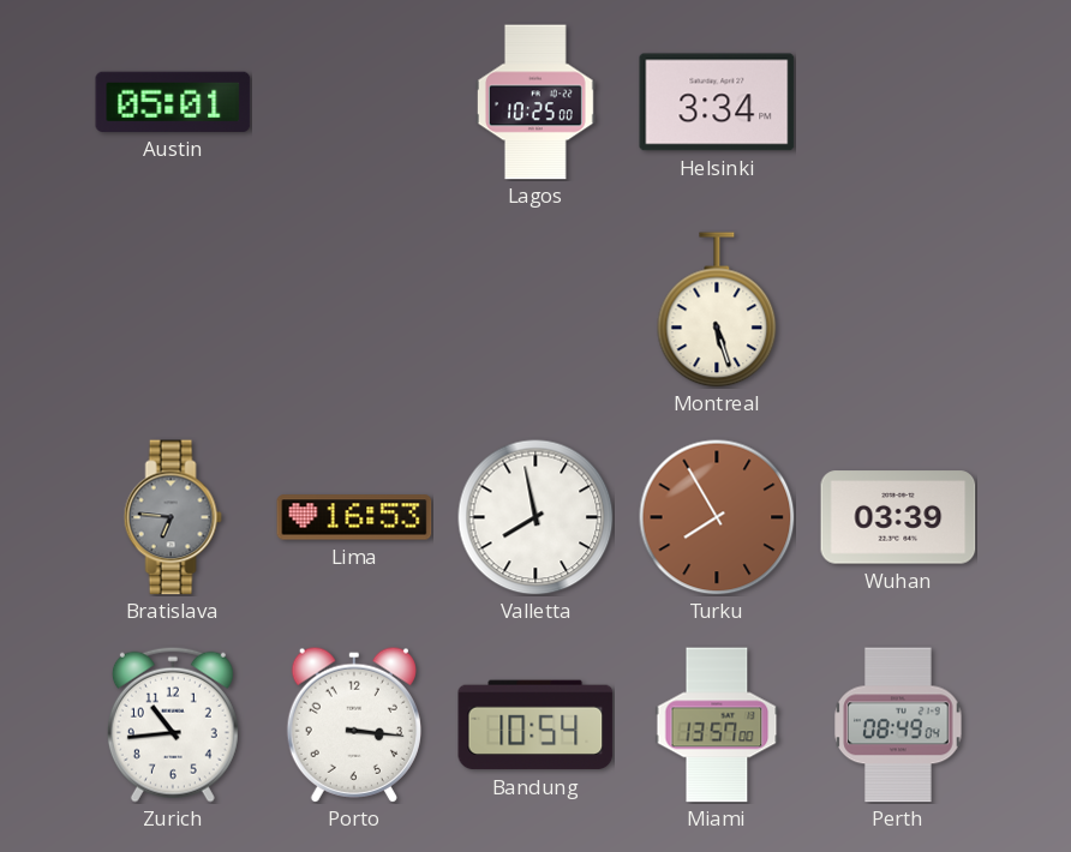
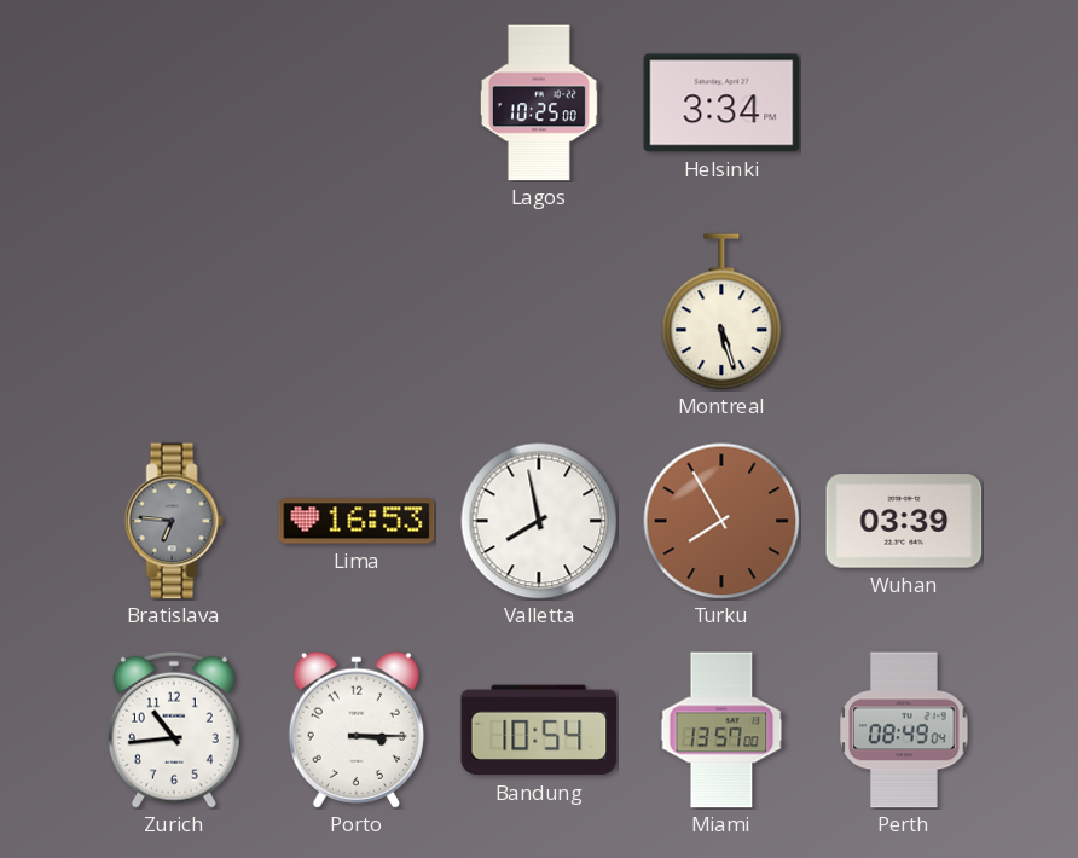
Austin: 05:01 -> none
Porto: 3:16 -> 3:15
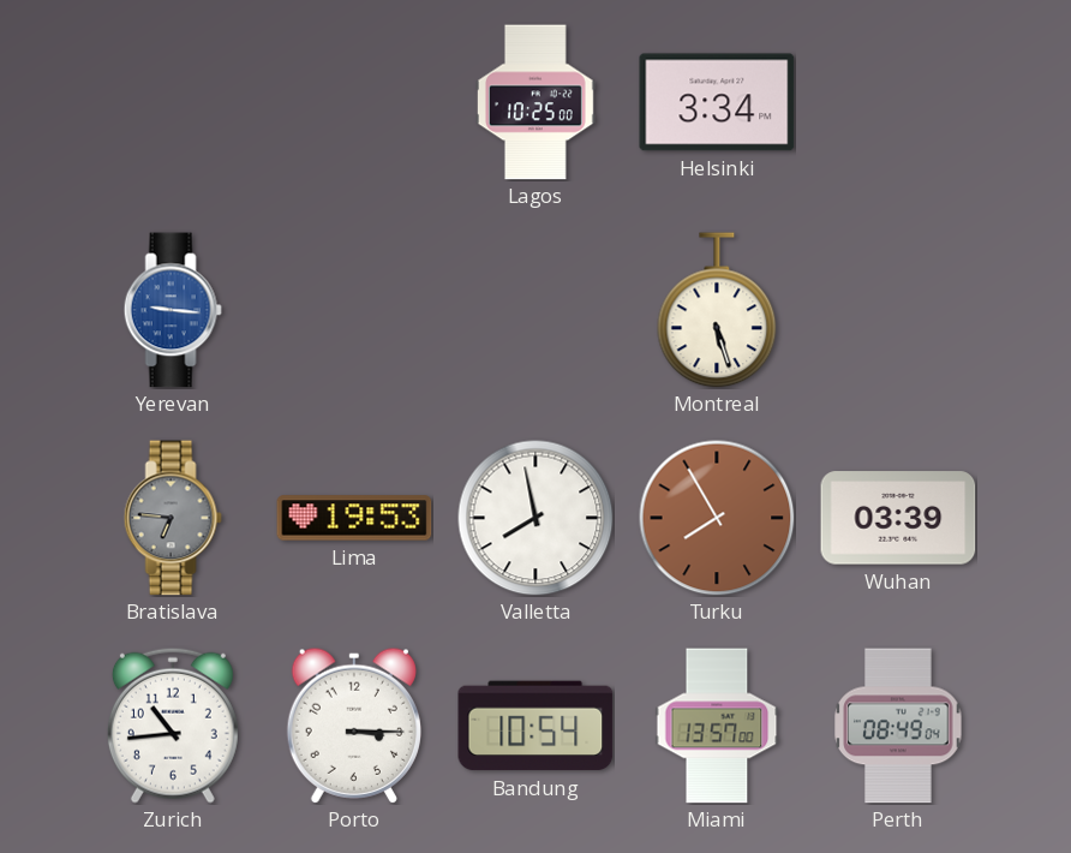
Yerevan: none -> 9:16
Lima: 16:53 -> 19:53
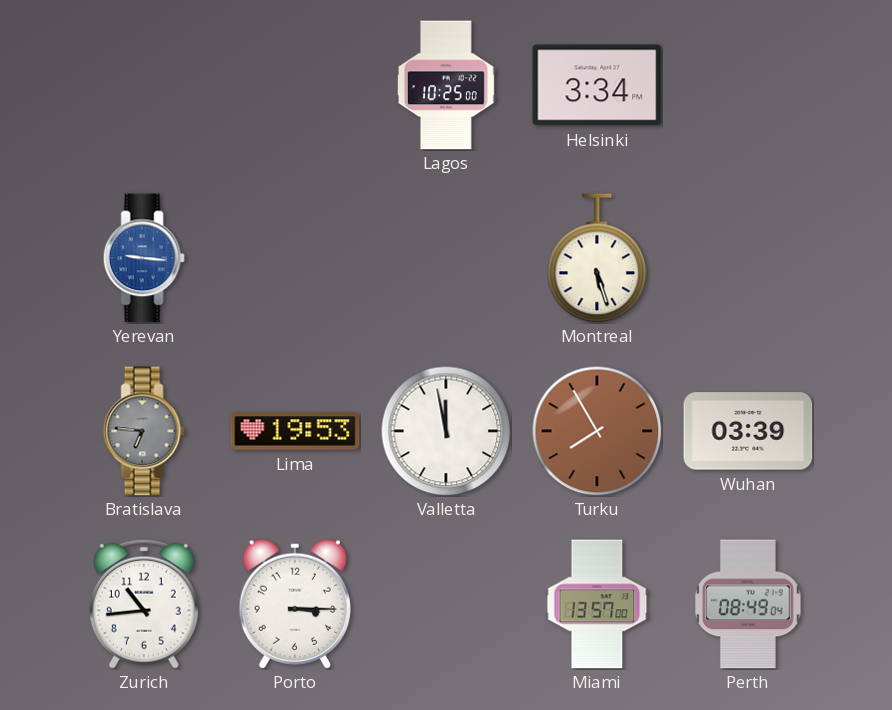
Valletta: 7:58 -> 11:58
Bandung: 10:54 -> none
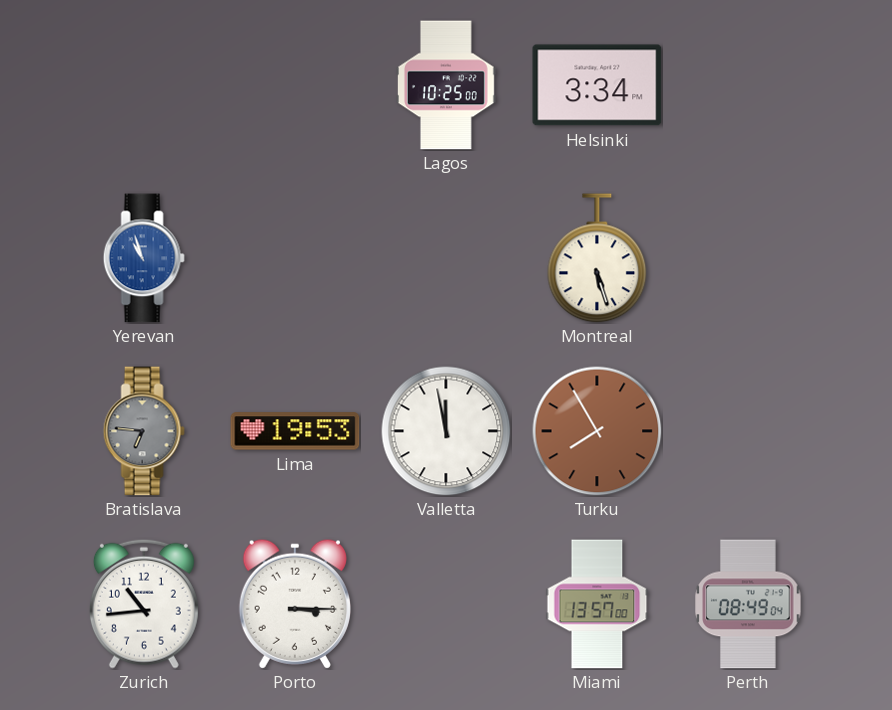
Yerevan: 9:16 -> 10:57
Wuhan: 03:39 -> none
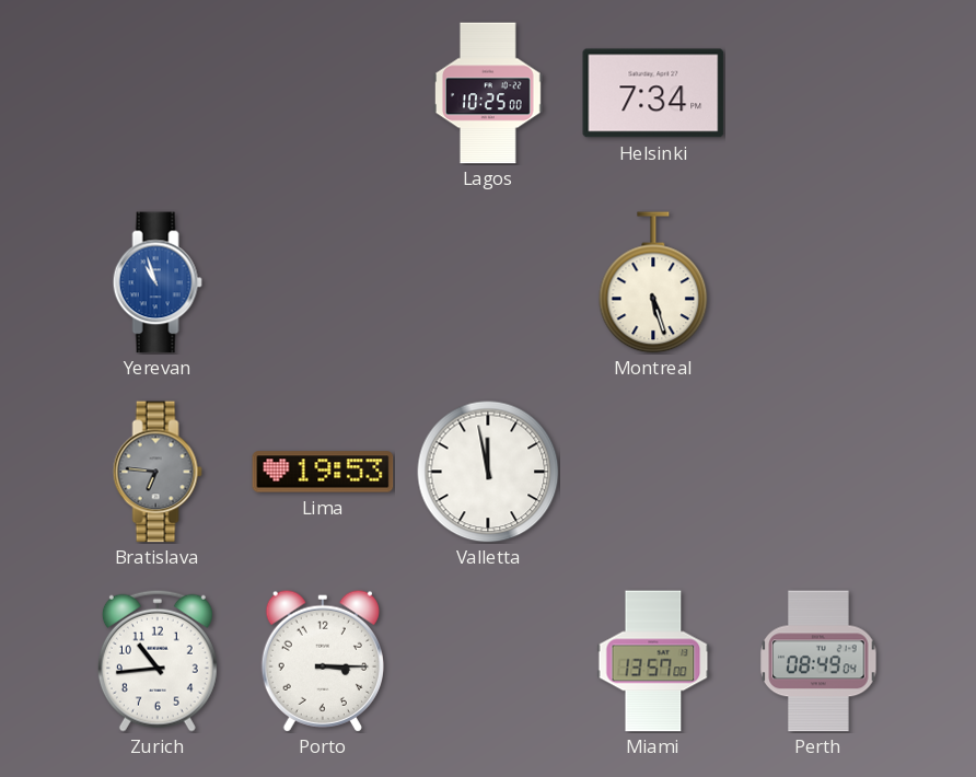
Helsinki: 3:34 -> 7:34
Turku: 7:55 -> none
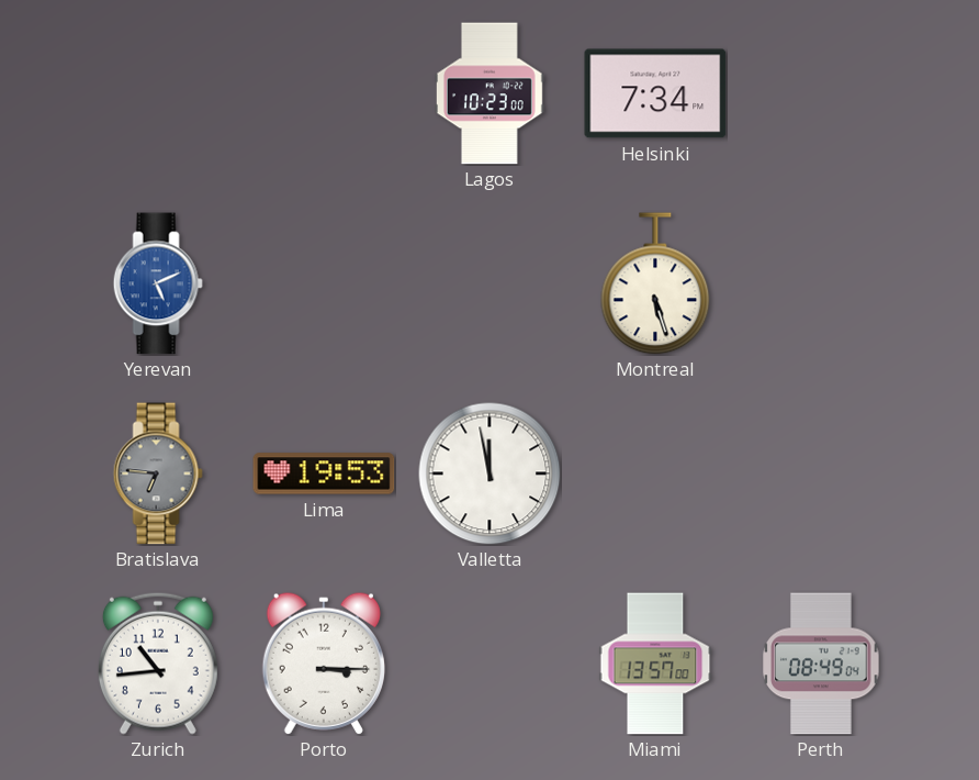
Lagos: 10:25 -> 10:23
Yerevan: 10:57 -> 5:11
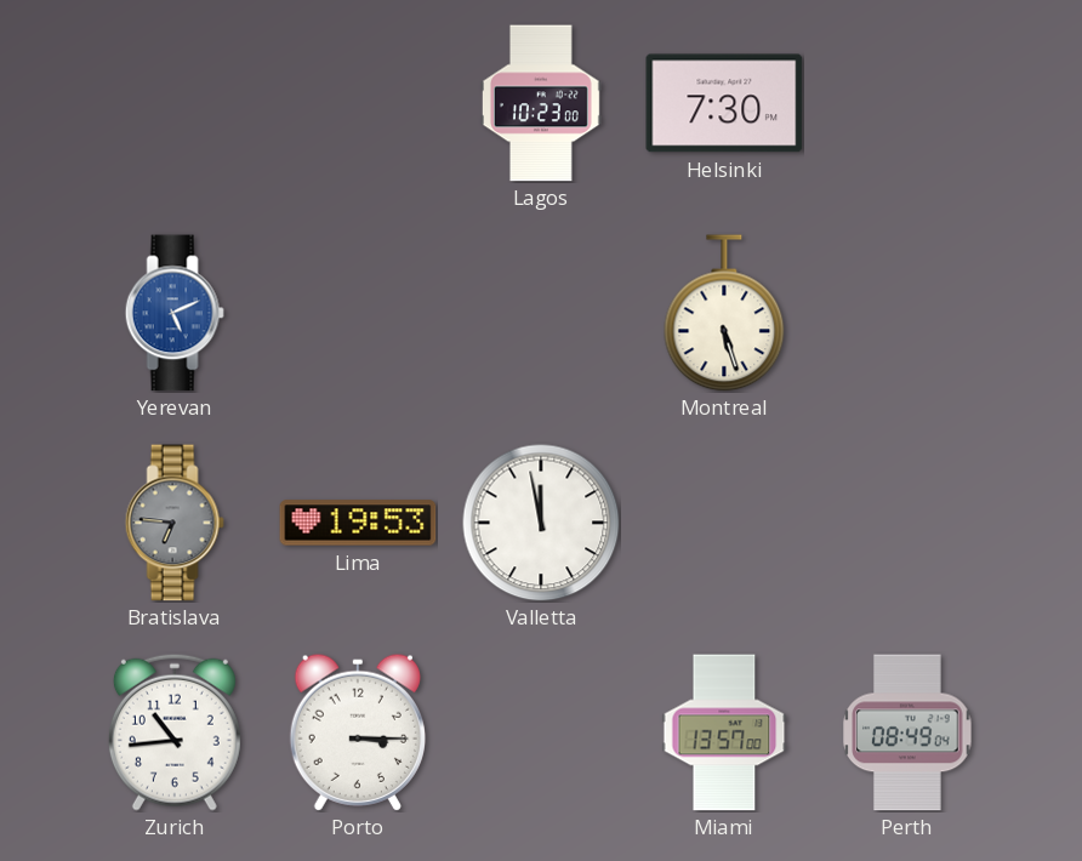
Helsinki: 7:34 -> 7:30
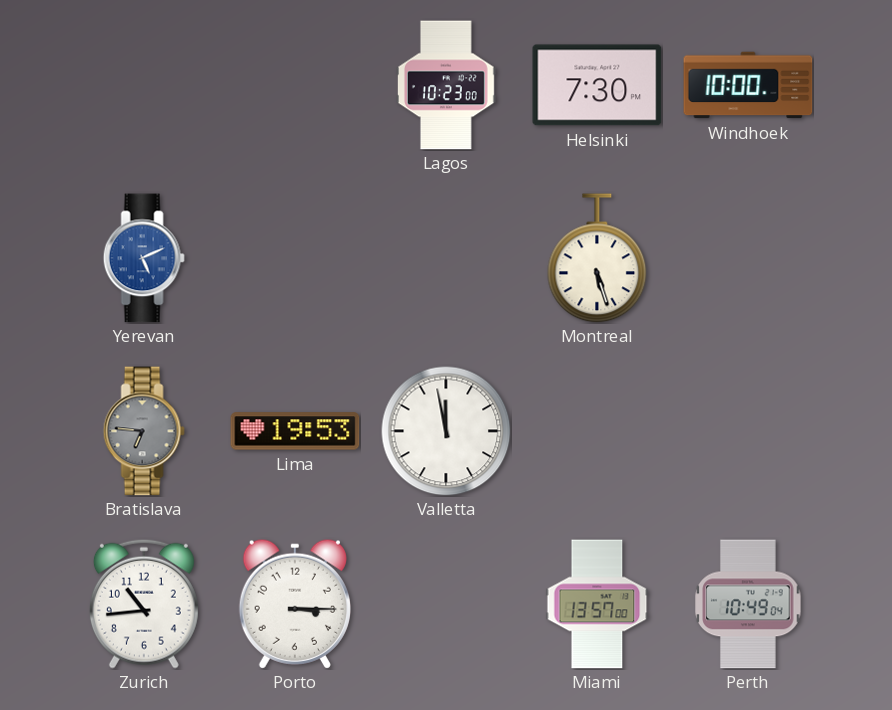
Windhoek: none -> 10:00
Perth: 08:49 -> 10:49
